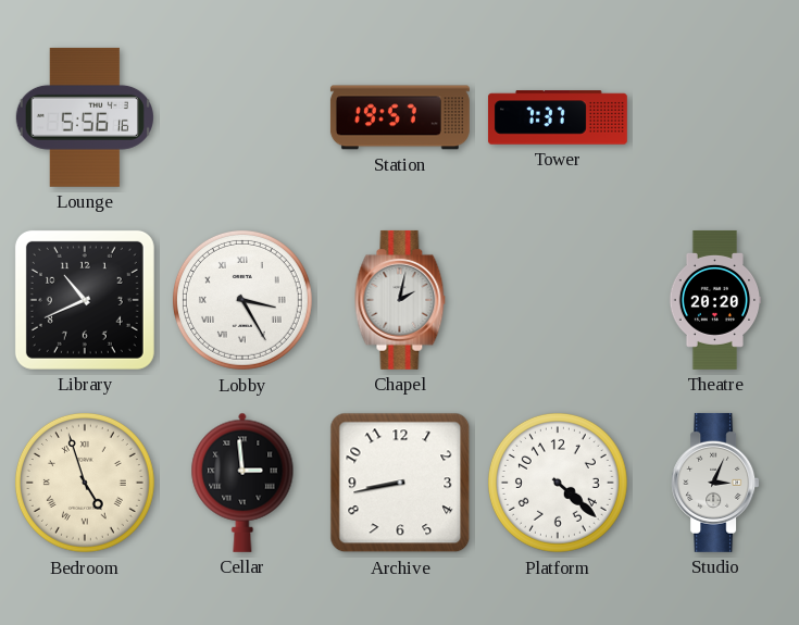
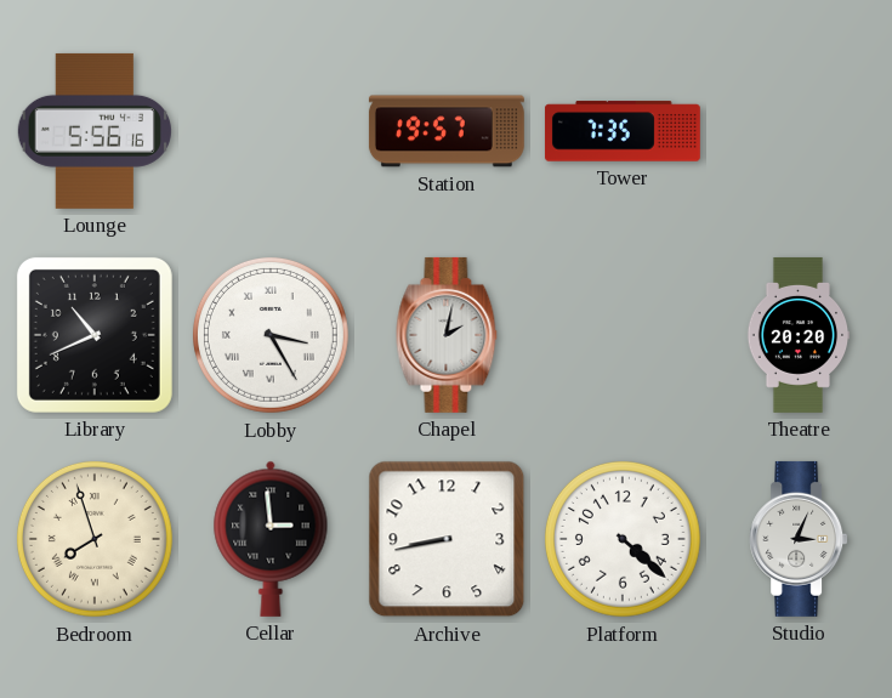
Tower: 7:37 -> 7:35
Bedroom: 4:57 -> 7:57
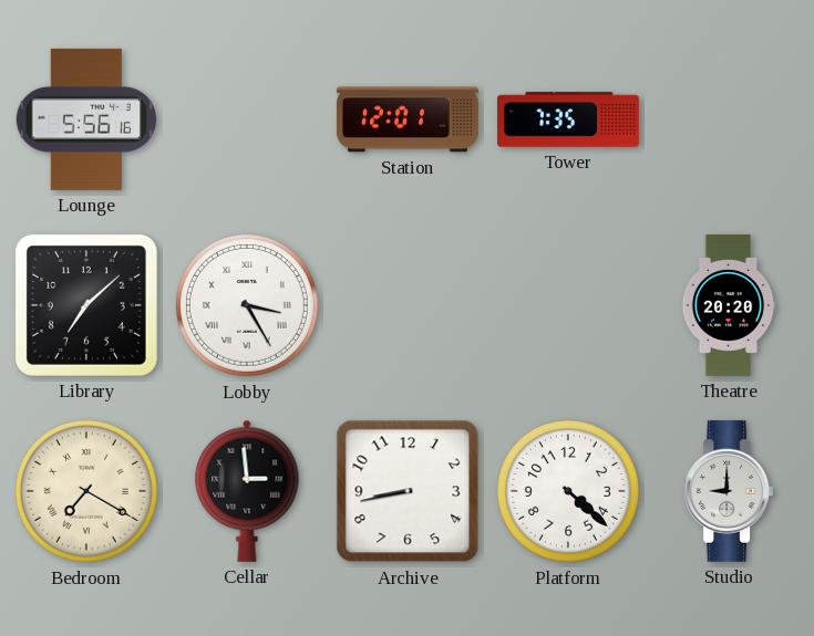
Station: 19:57 -> 12:01
Library: 10:41 -> 7:08
Chapel: 2:02 -> none
Bedroom: 7:57 -> 7:20
Studio: 3:04 -> 9:00
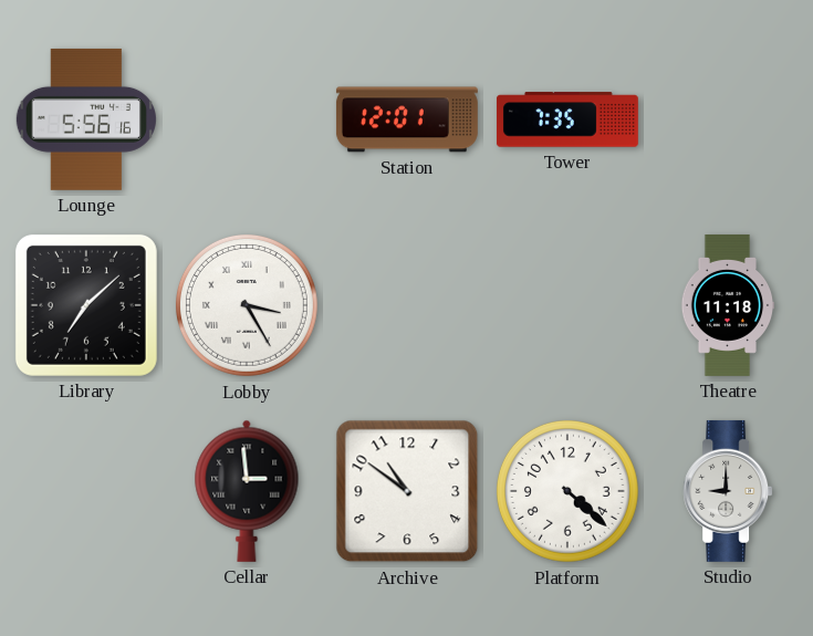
Theatre: 20:20 -> 11:18
Bedroom: 7:20 -> none
Archive: 8:43 -> 10:51
